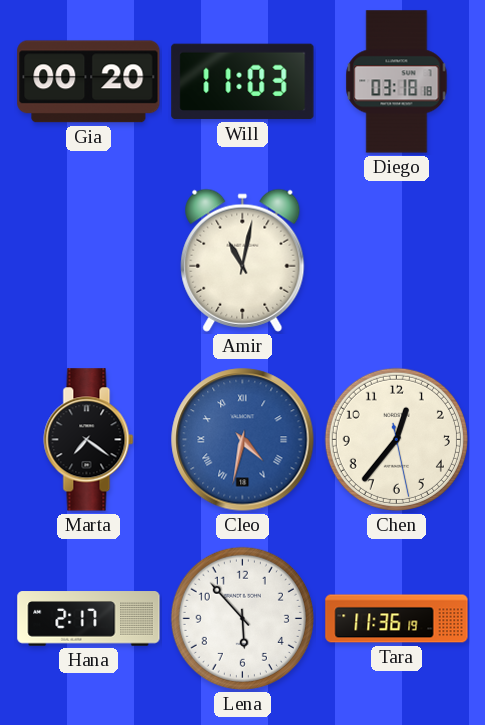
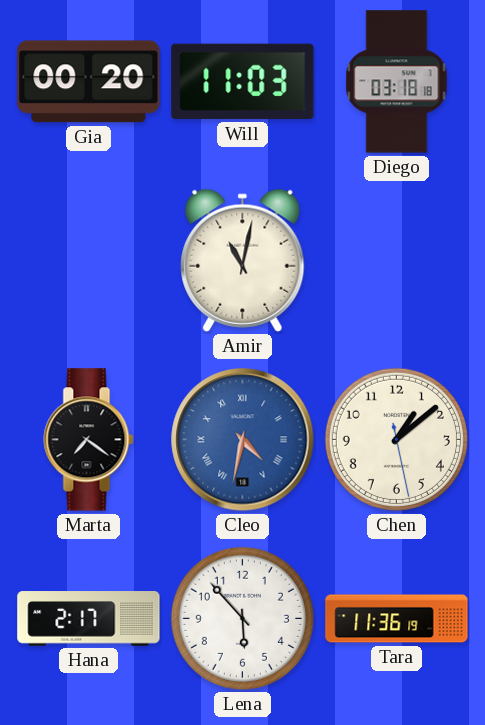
Chen: 12:36 -> 1:08
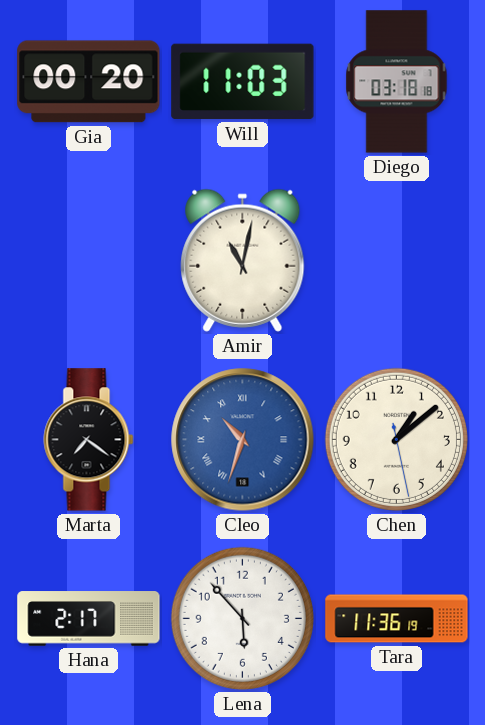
Cleo: 4:32 -> 10:33
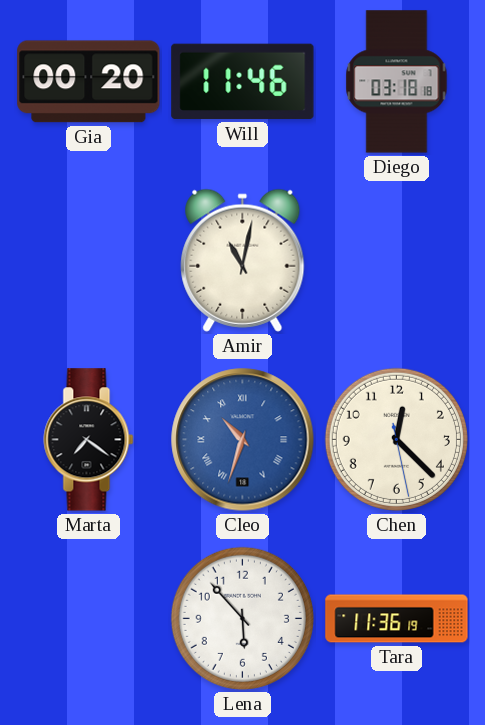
Will: 11:03 -> 11:46
Chen: 1:08 -> 12:22
Hana: 2:17 -> none
